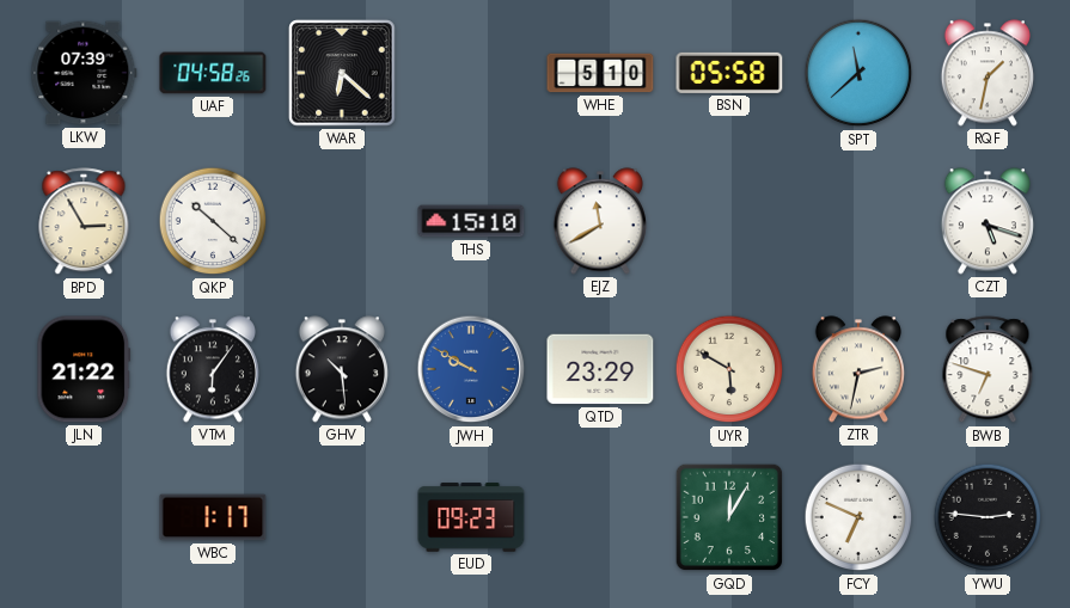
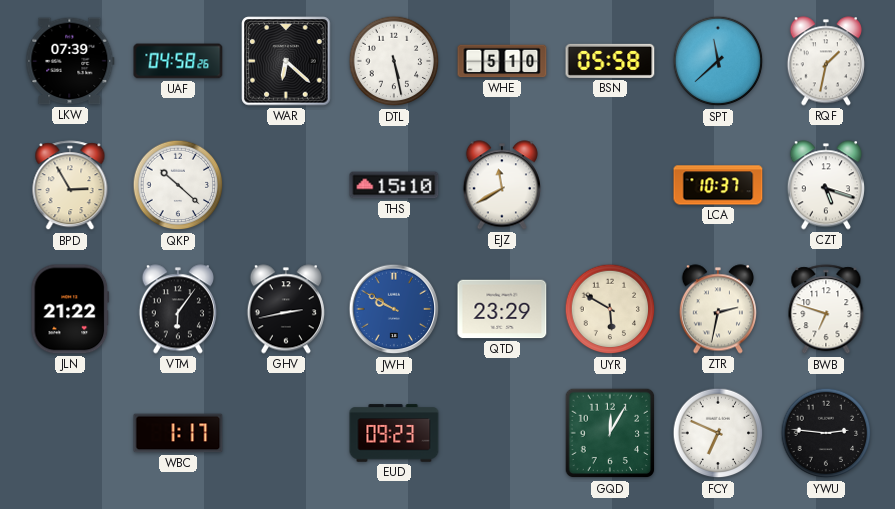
DTL: none -> 5:28
LCA: none -> 10:37
GHV: 10:29 -> 2:43
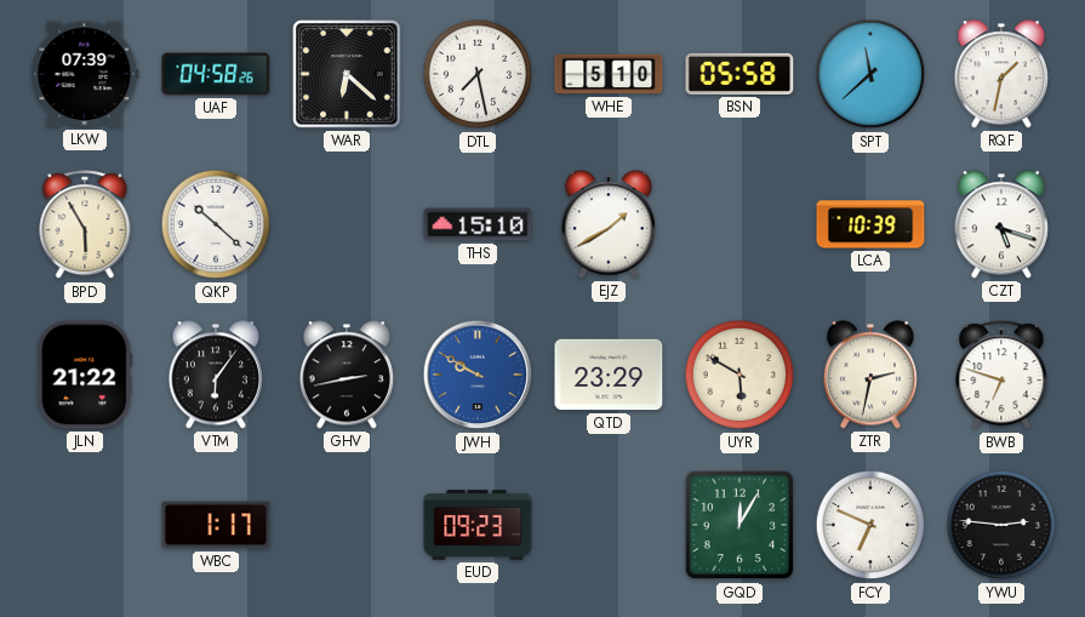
DTL: 5:28 -> 7:28
BPD: 2:55 -> 5:55
EJZ: 11:40 -> 1:40
LCA: 10:37 -> 10:39
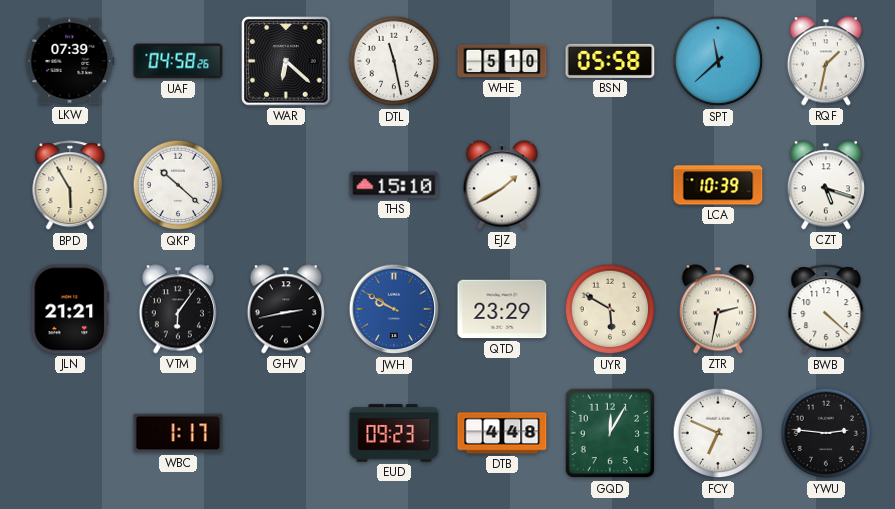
DTL: 7:28 -> 11:28
JLN: 21:22 -> 21:21
BWB: 6:48 -> 4:22
DTB: none -> 4:48
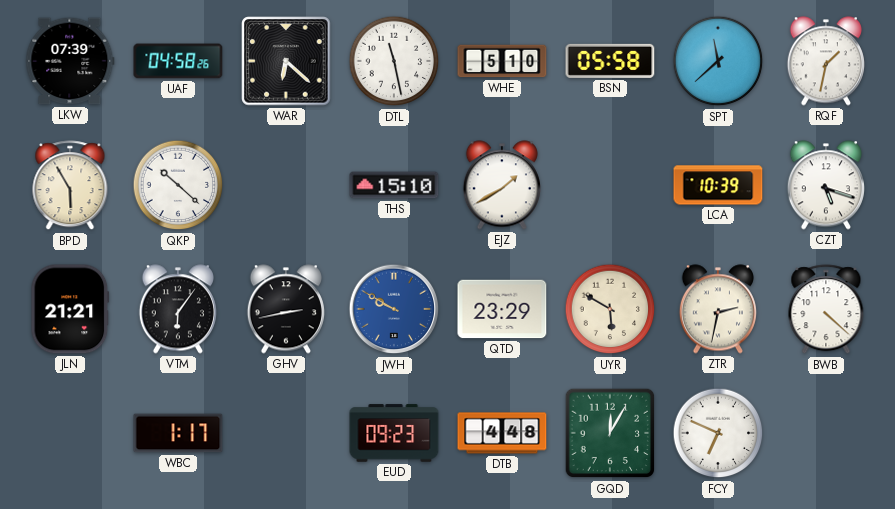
YWU: 2:46 -> none
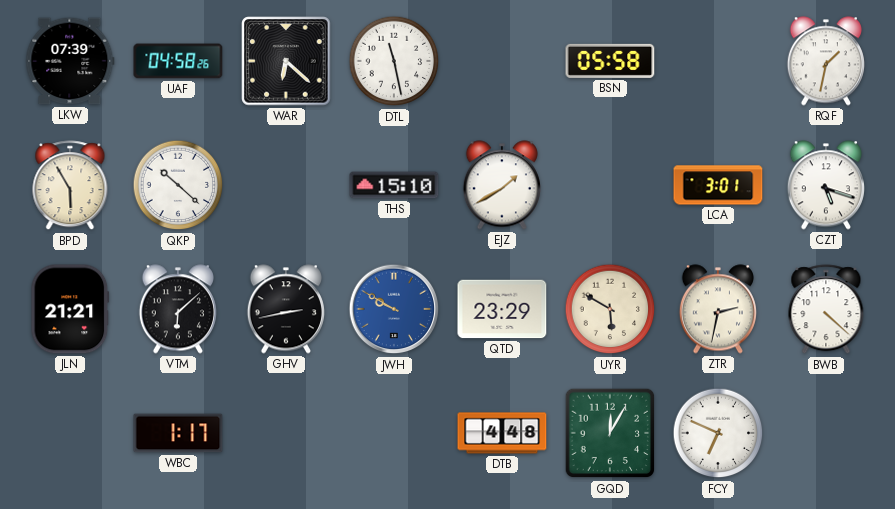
WHE: 5:10 -> none
SPT: 11:38 -> none
LCA: 10:39 -> 3:01
VTM: 6:06 -> 6:08
EUD: 09:23 -> none
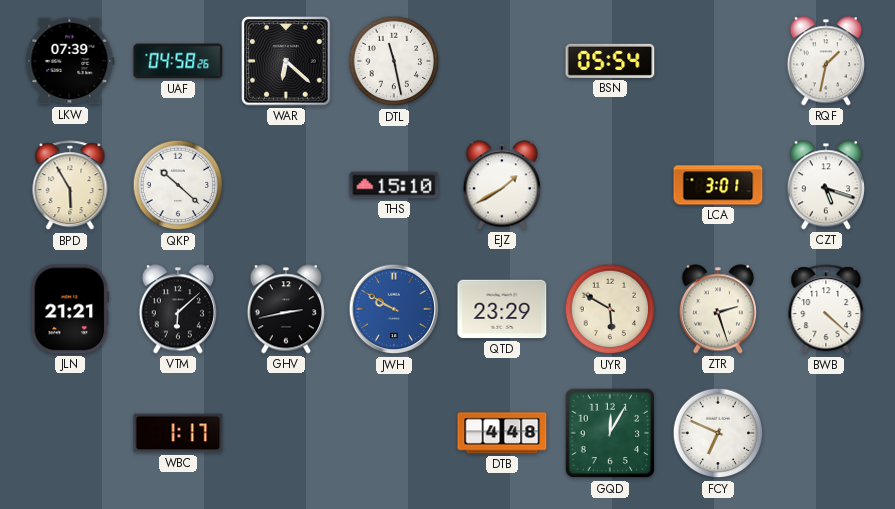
BSN: 05:58 -> 05:54
ZTR: 2:32 -> 2:27
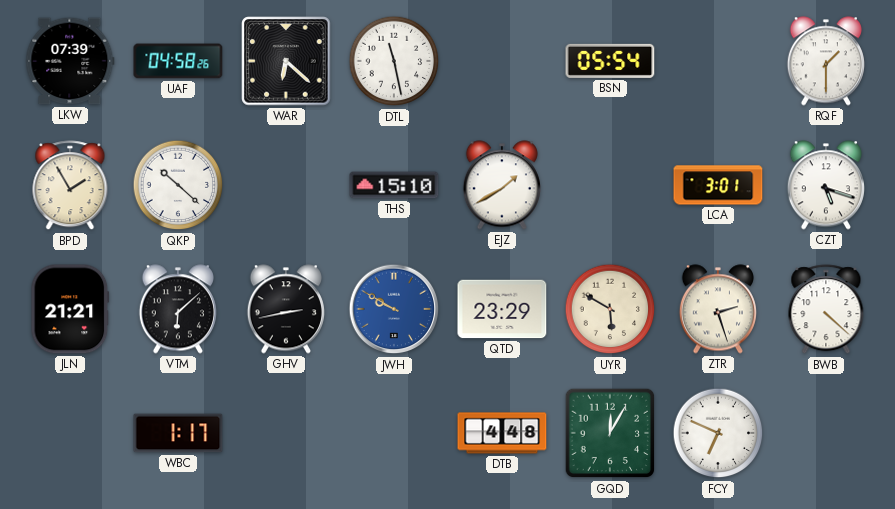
RQF: 1:32 -> 1:30
BPD: 5:55 -> 1:55
